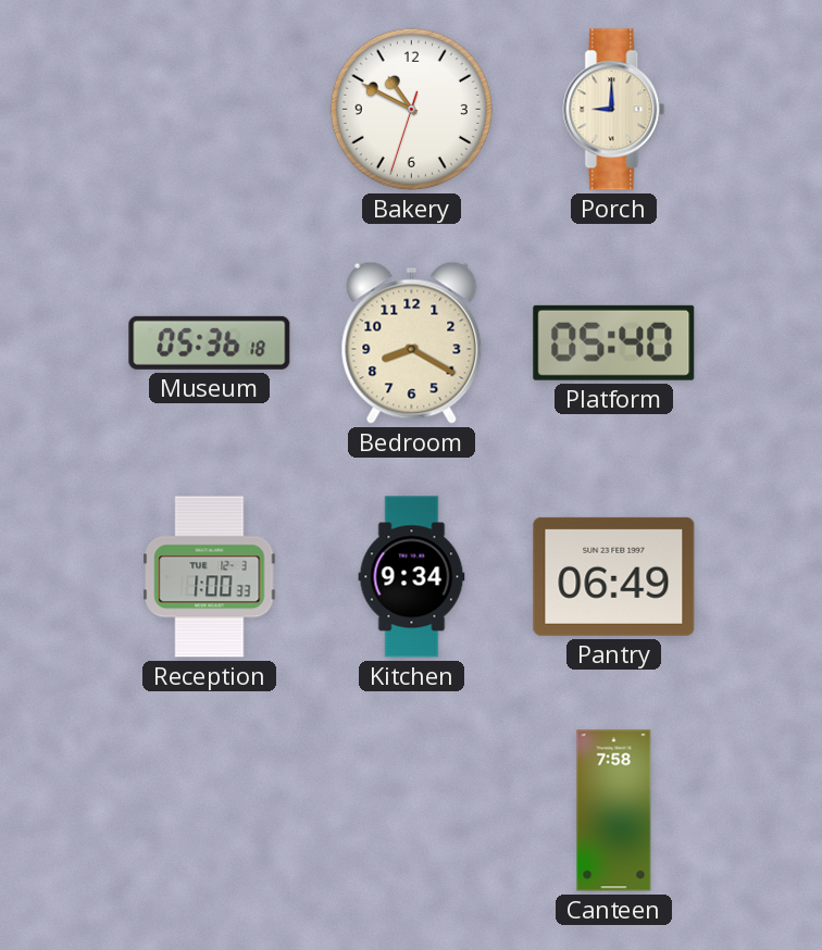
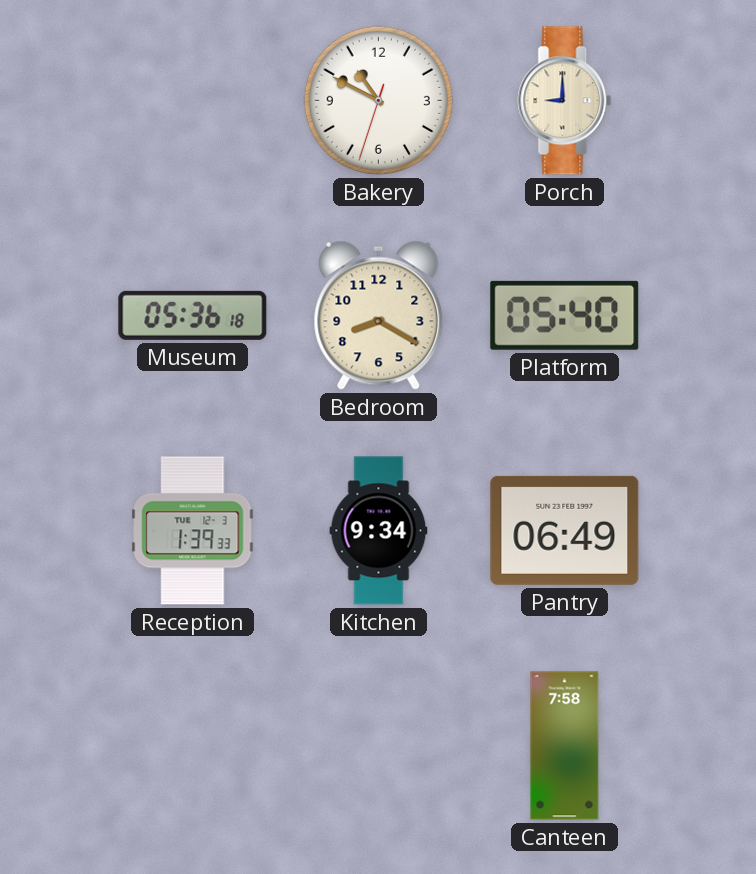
Reception: 1:00 -> 1:39
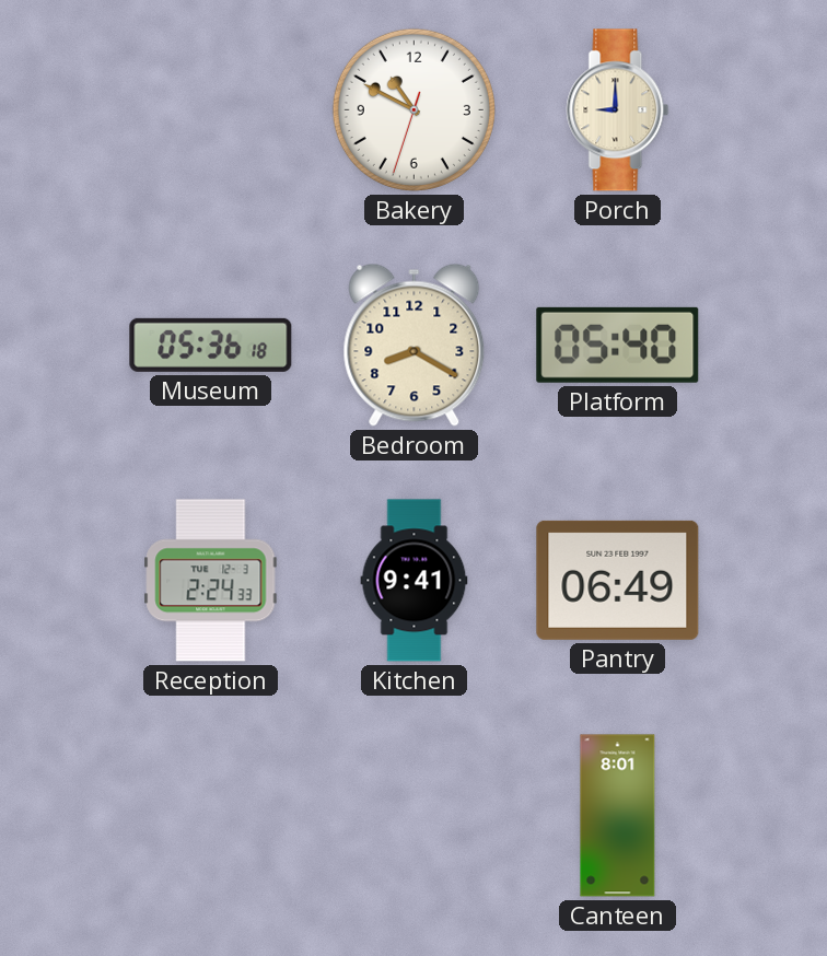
Reception: 1:39 -> 2:24
Kitchen: 9:34 -> 9:41
Canteen: 7:58 -> 8:01
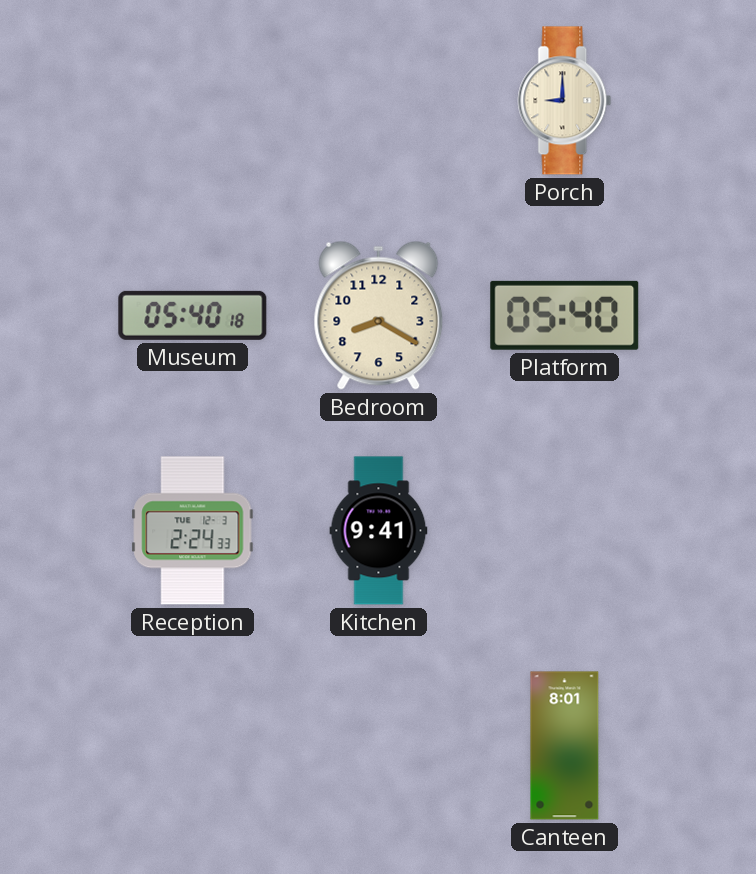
Bakery: 10:49 -> none
Museum: 05:36 -> 05:40
Pantry: 06:49 -> none
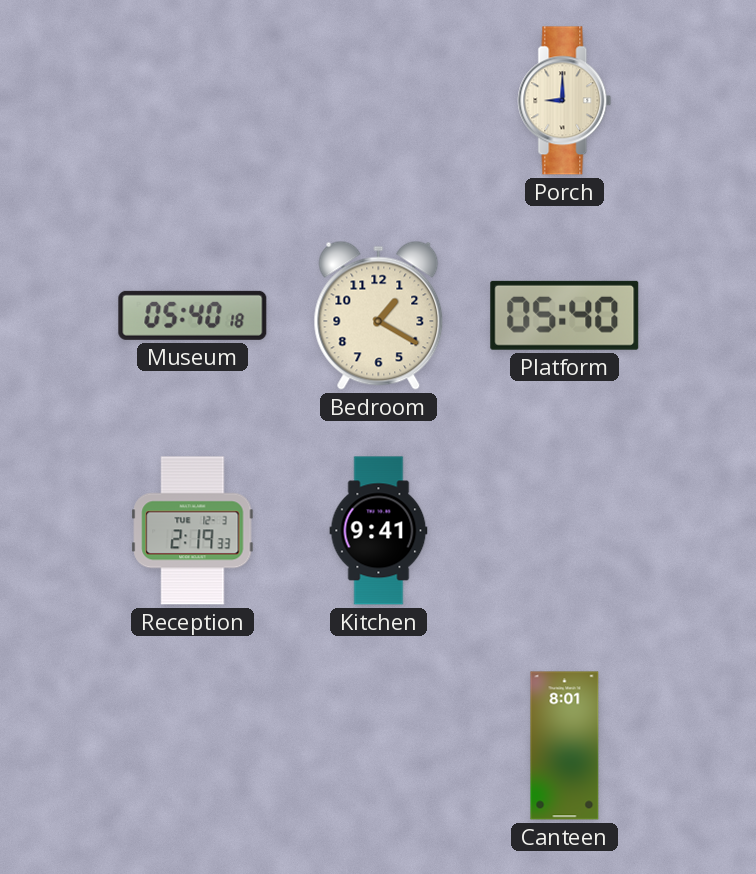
Bedroom: 8:20 -> 1:20
Reception: 2:24 -> 2:19
